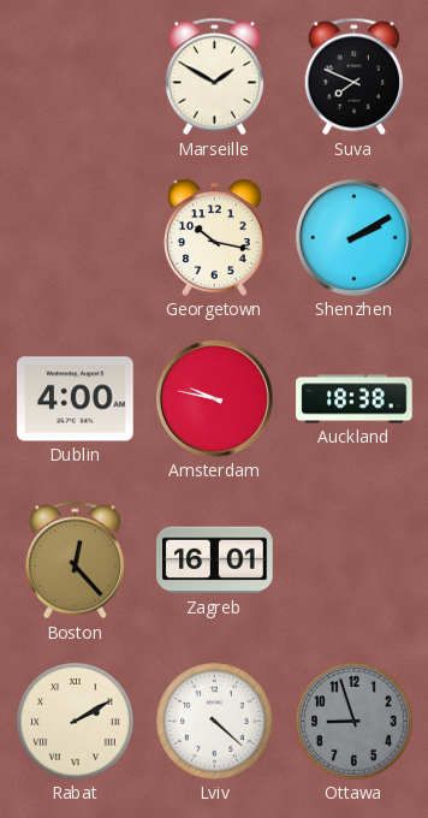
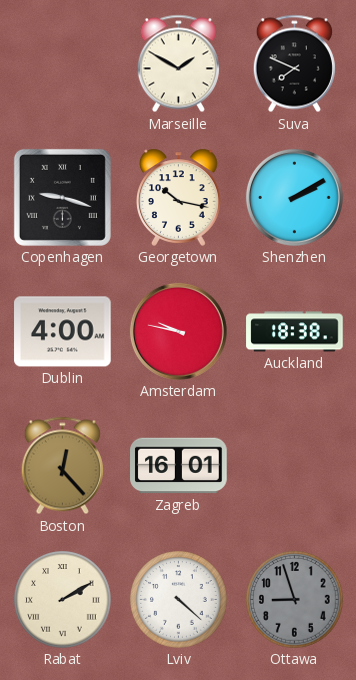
Copenhagen: none -> 9:18
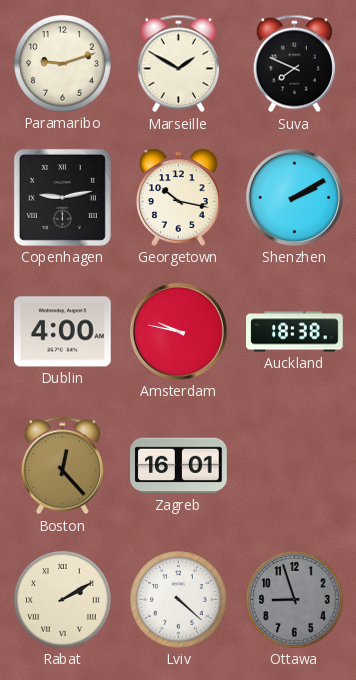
Paramaribo: none -> 9:12
Copenhagen: 9:18 -> 9:13
